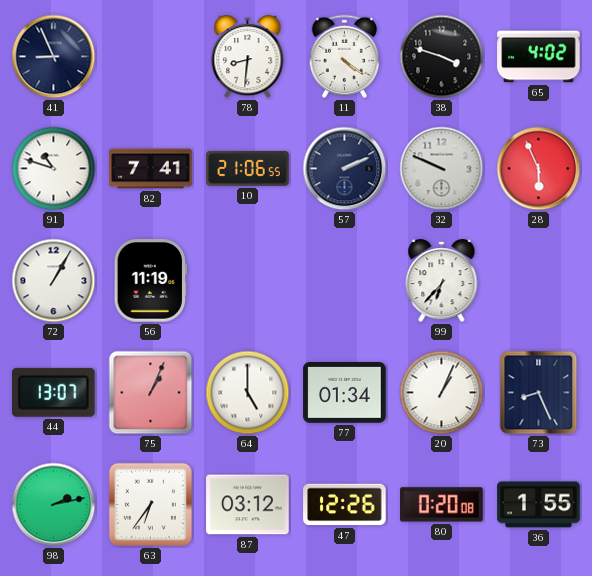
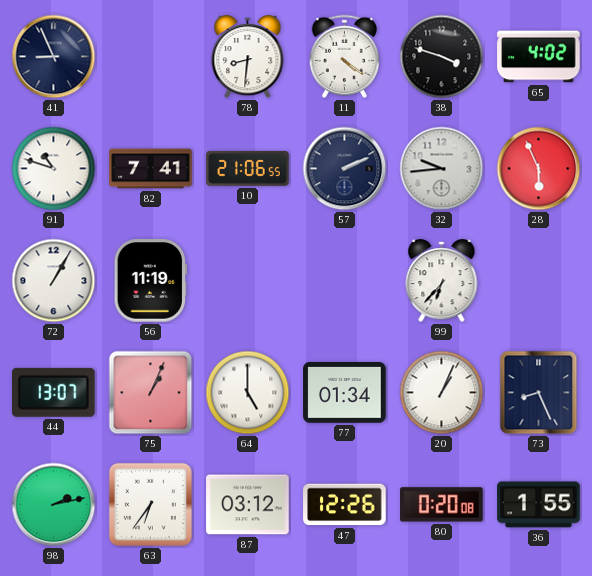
32: 9:49 -> 9:44
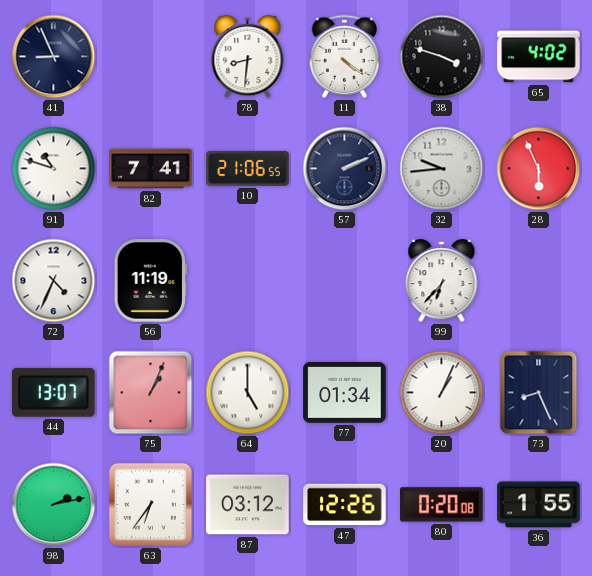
72: 1:05 -> 4:34
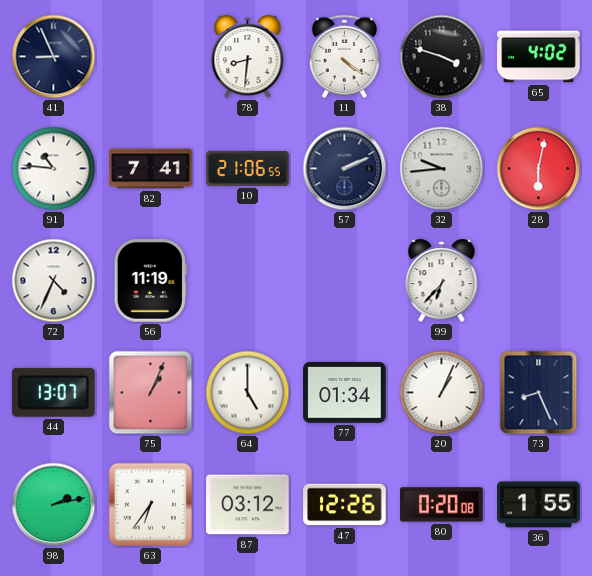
91: 10:48 -> 10:46
28: 5:56 -> 6:02
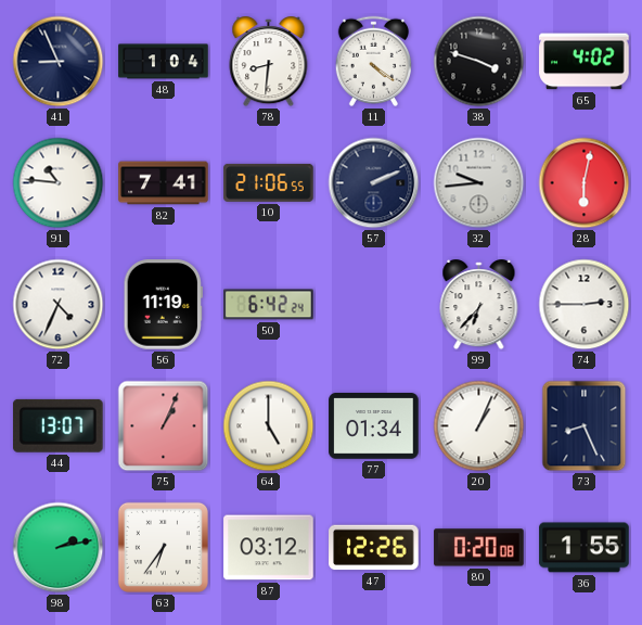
48: none -> 1:04
50: none -> 6:42
74: none -> 2:45
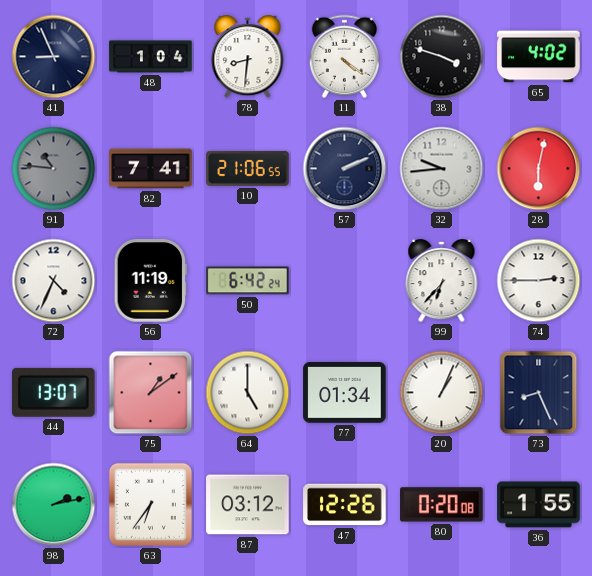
91 dial: white -> grey
75: 1:04 -> 1:09
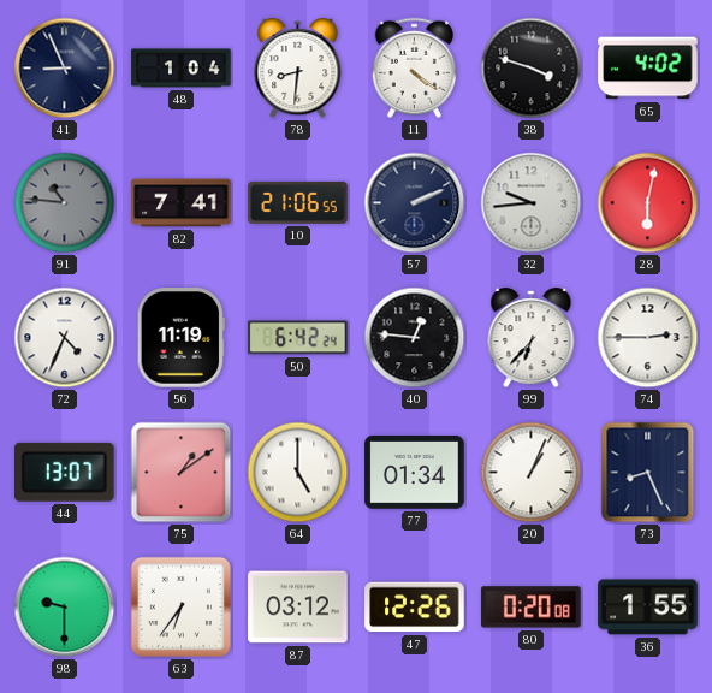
40: none -> 12:46
98: 2:13 -> 9:30
